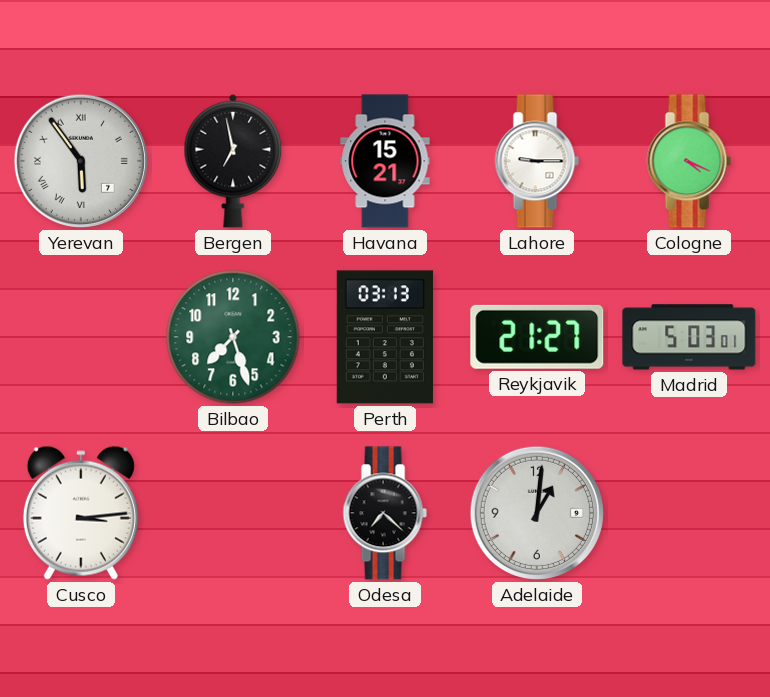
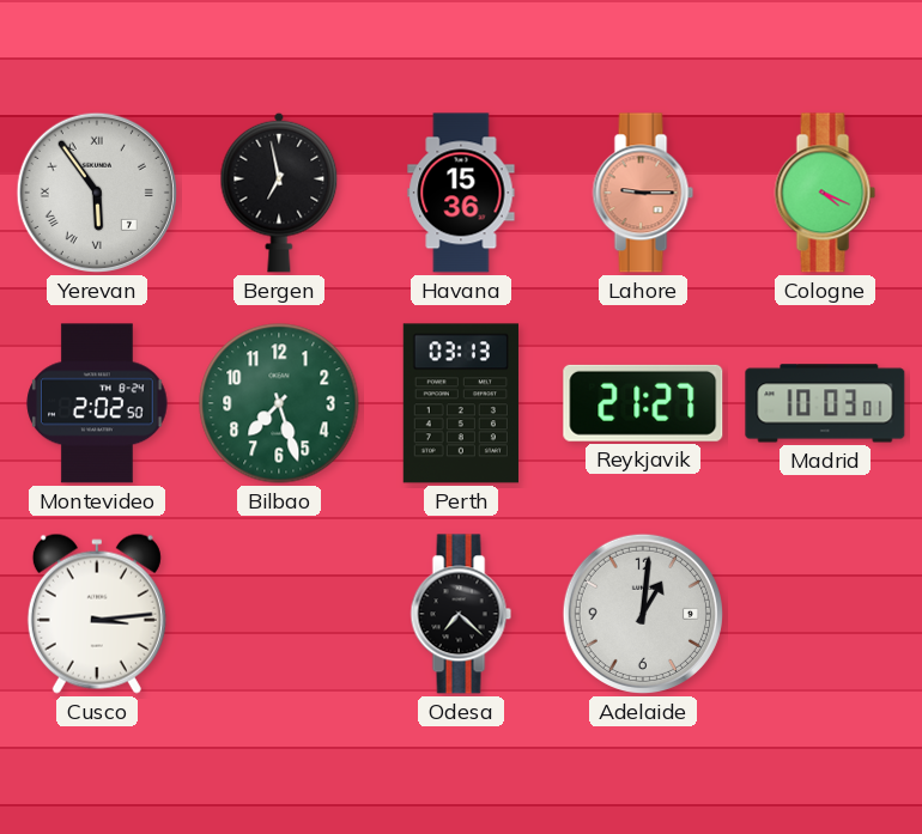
Havana: 15:21 -> 15:36
Lahore dial: white -> salmon
Montevideo: none -> 2:02
Madrid: 5:03 -> 10:03
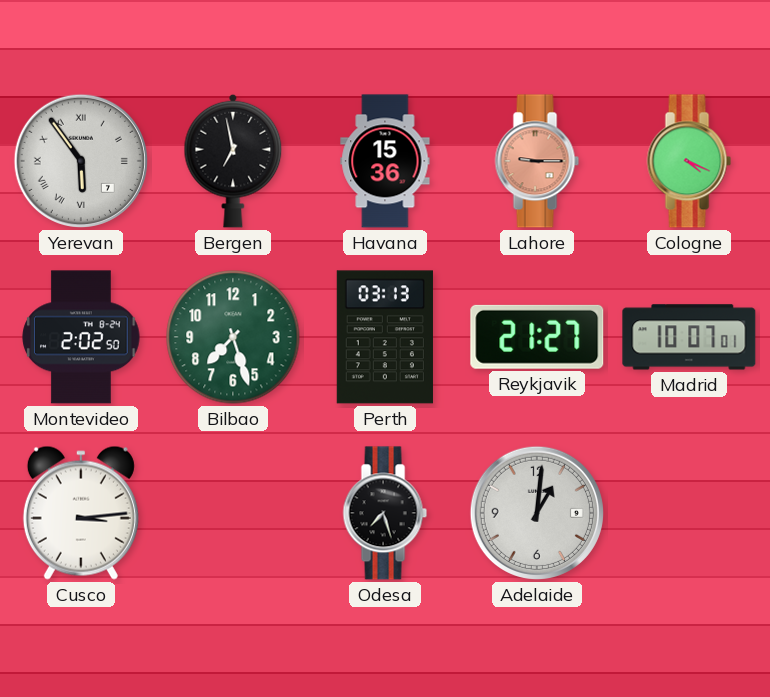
Madrid: 10:03 -> 10:07
Odesa: 7:22 -> 7:27
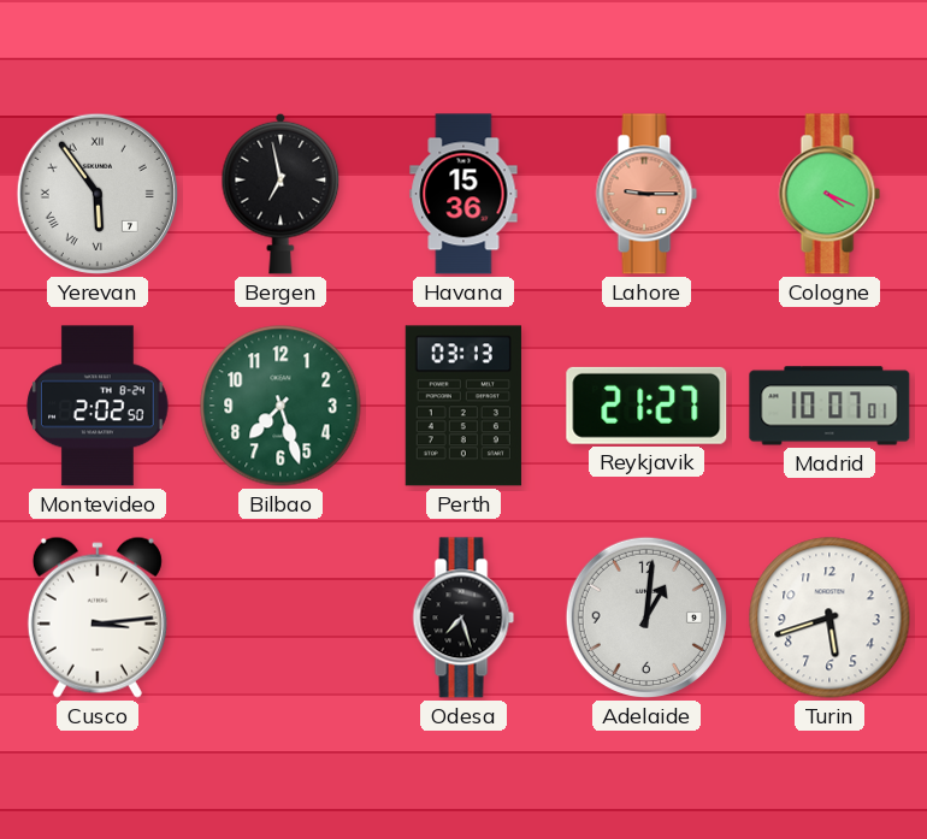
Turin: none -> 5:42
